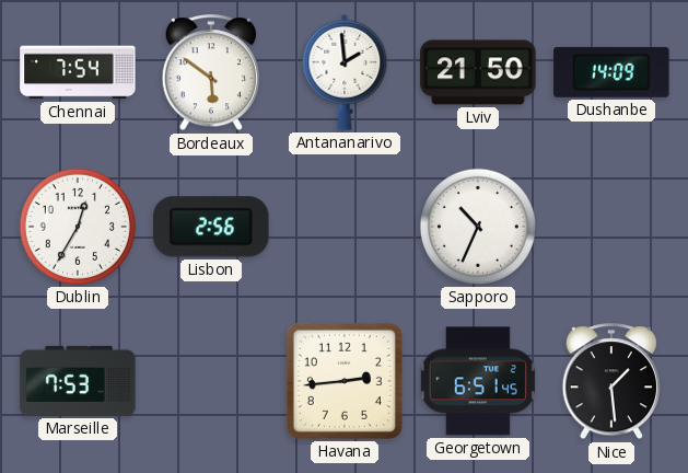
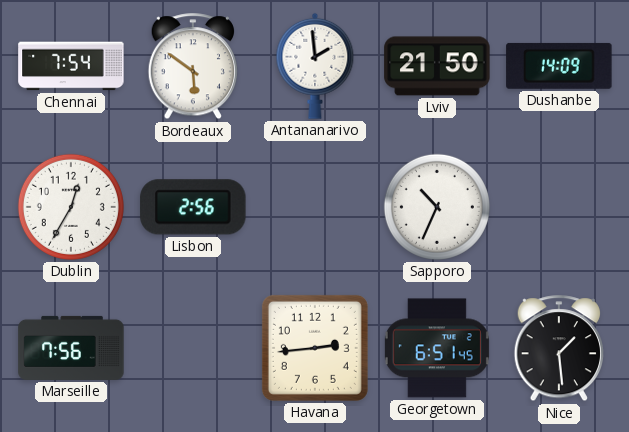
Marseille: 7:53 -> 7:56
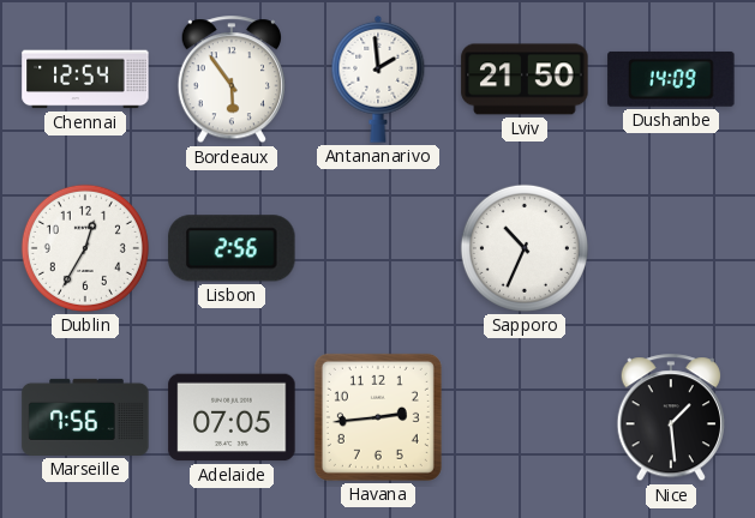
Chennai: 7:54 -> 12:54
Bordeaux: 5:51 -> 5:54
Adelaide: none -> 07:05
Georgetown: 6:51 -> none
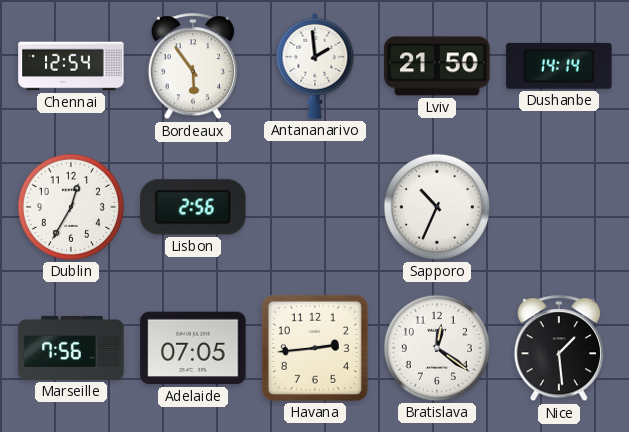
Dushanbe: 14:09 -> 14:14
Bratislava: none -> 12:21
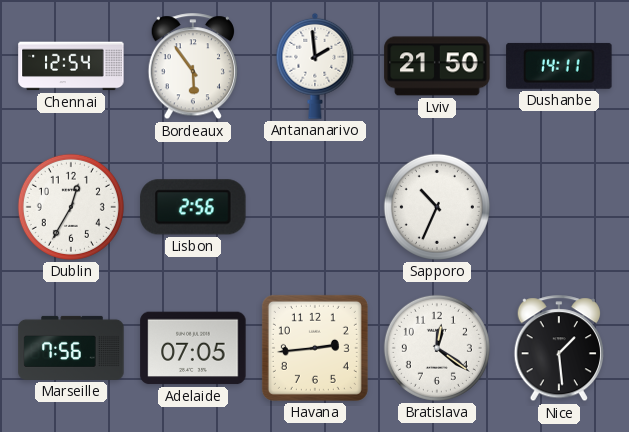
Dushanbe: 14:14 -> 14:11
